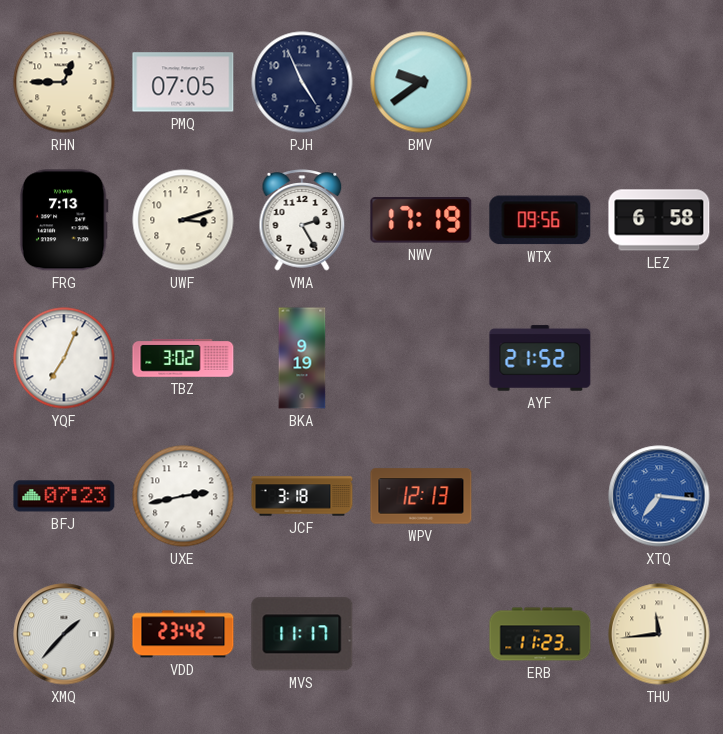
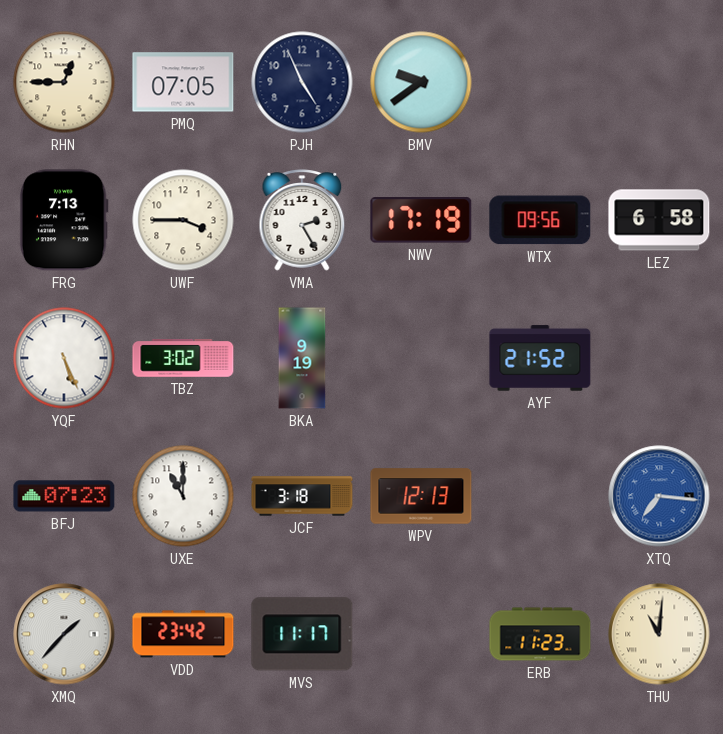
UWF: 3:12 -> 3:45
YQF: 7:04 -> 5:26
UXE: 2:43 -> 11:00
THU: 11:44 -> 11:01
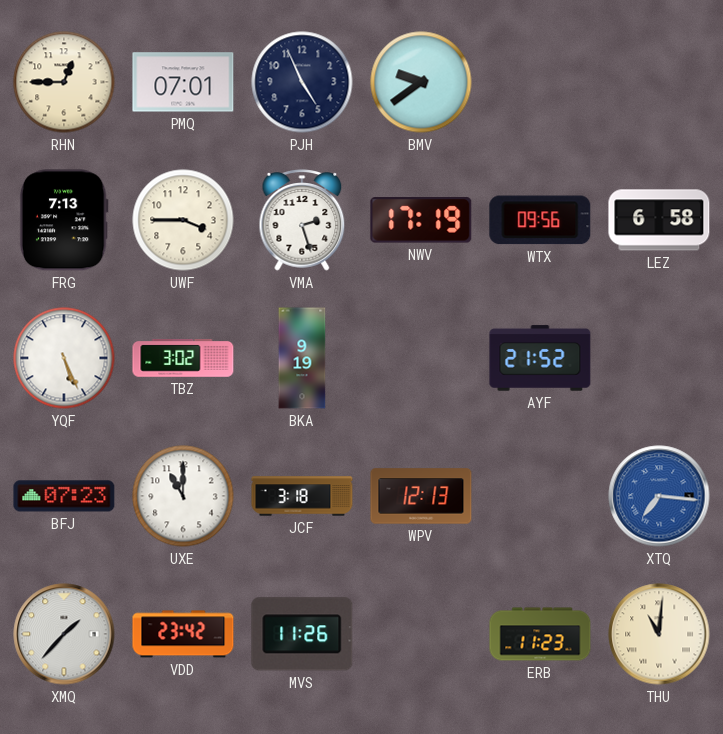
PMQ: 07:05 -> 07:01
VMA: 2:25 -> 2:27
MVS: 11:17 -> 11:26
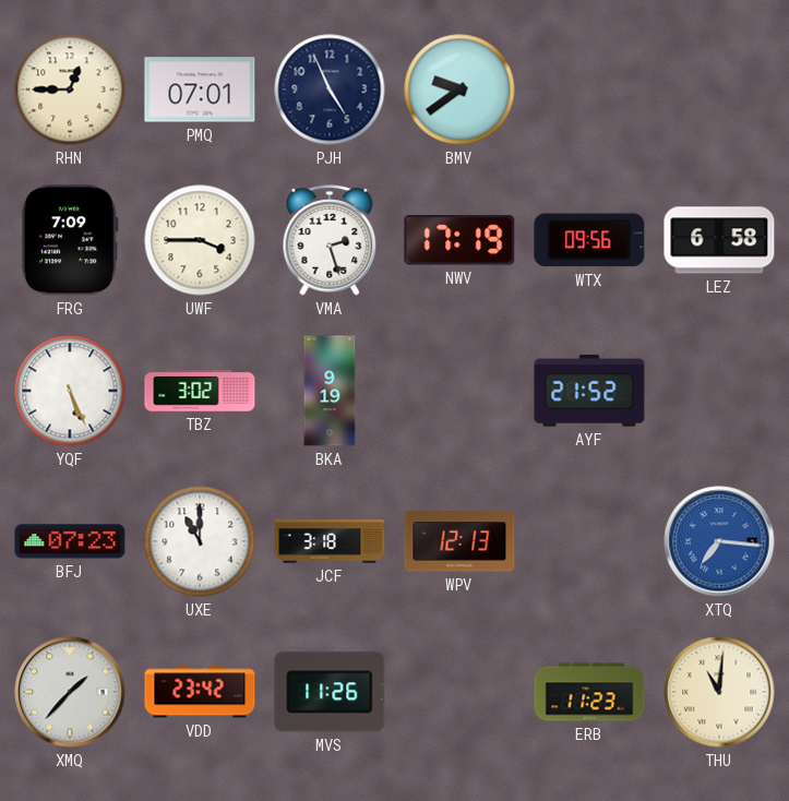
FRG: 7:13 -> 7:09
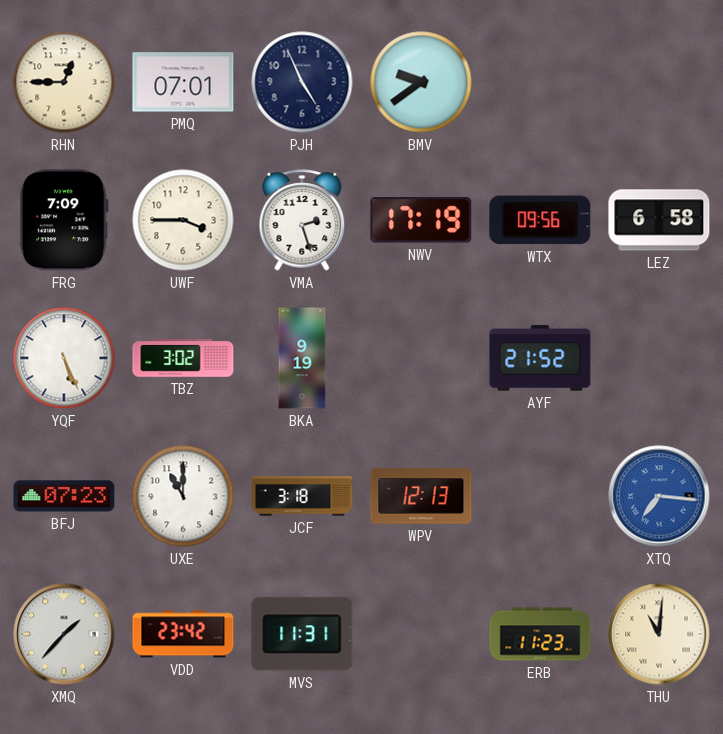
MVS: 11:26 -> 11:31
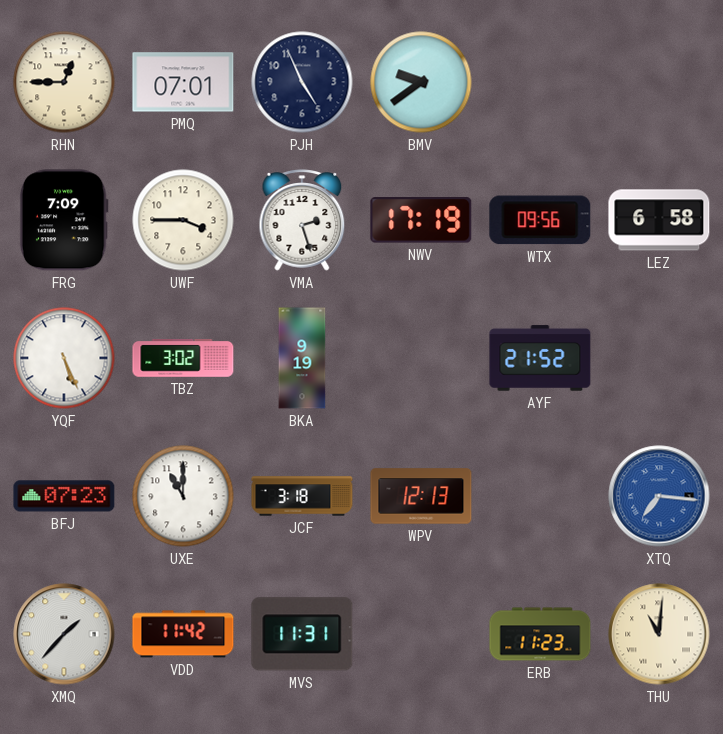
VDD: 23:42 -> 11:42
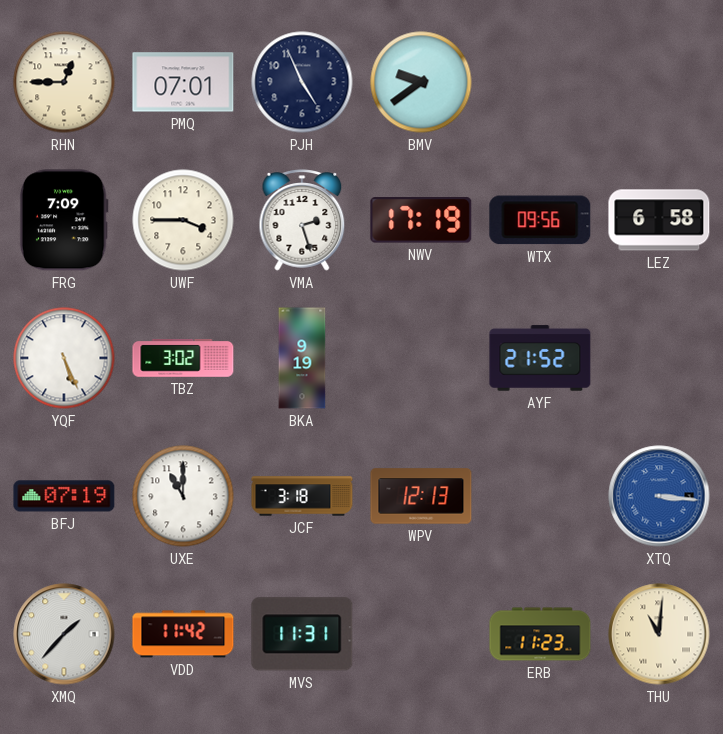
BFJ: 07:23 -> 07:19
XTQ: 7:16 -> 3:16
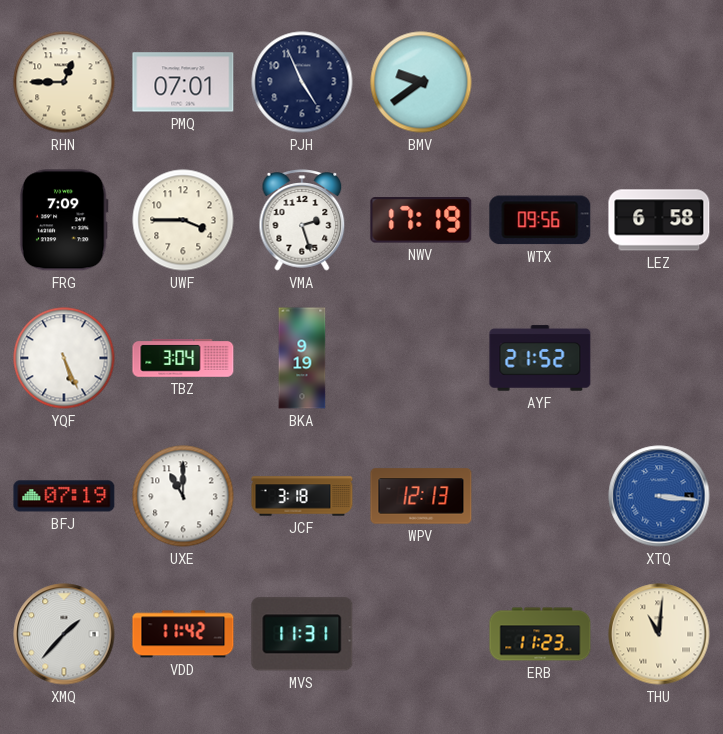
TBZ: 3:02 -> 3:04
